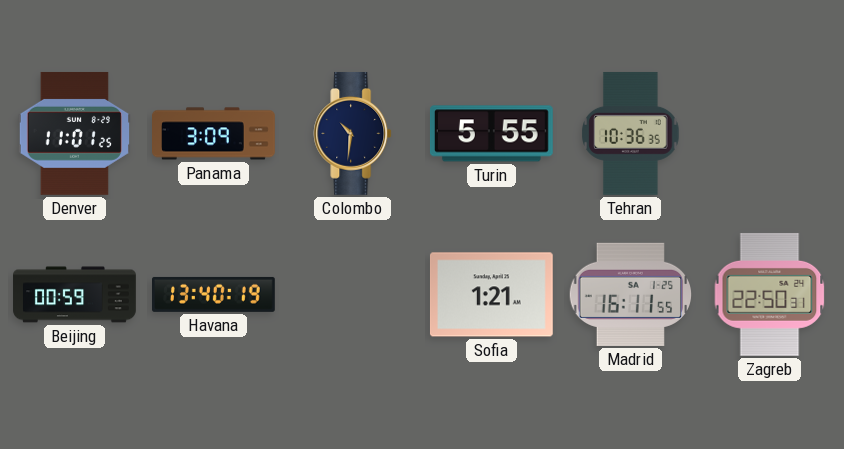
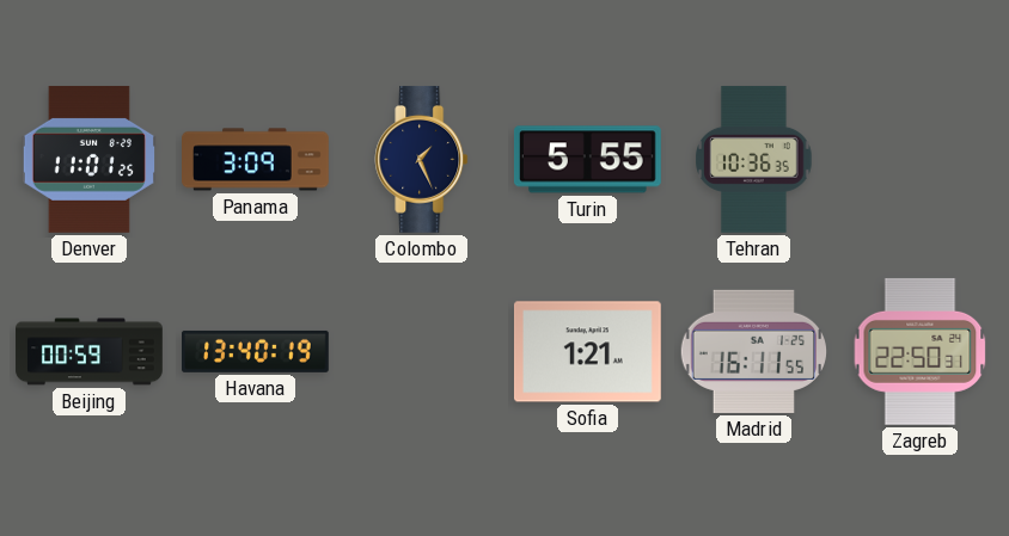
Colombo: 10:31 -> 1:26
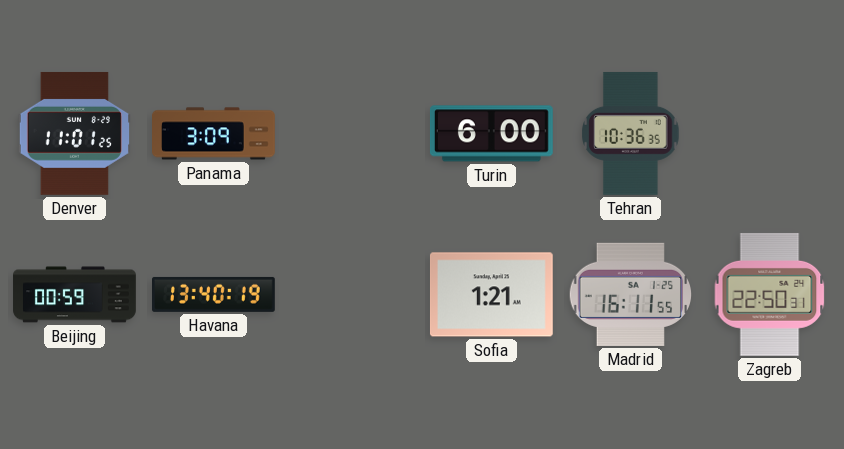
Colombo: 1:26 -> none
Turin: 5:55 -> 6:00
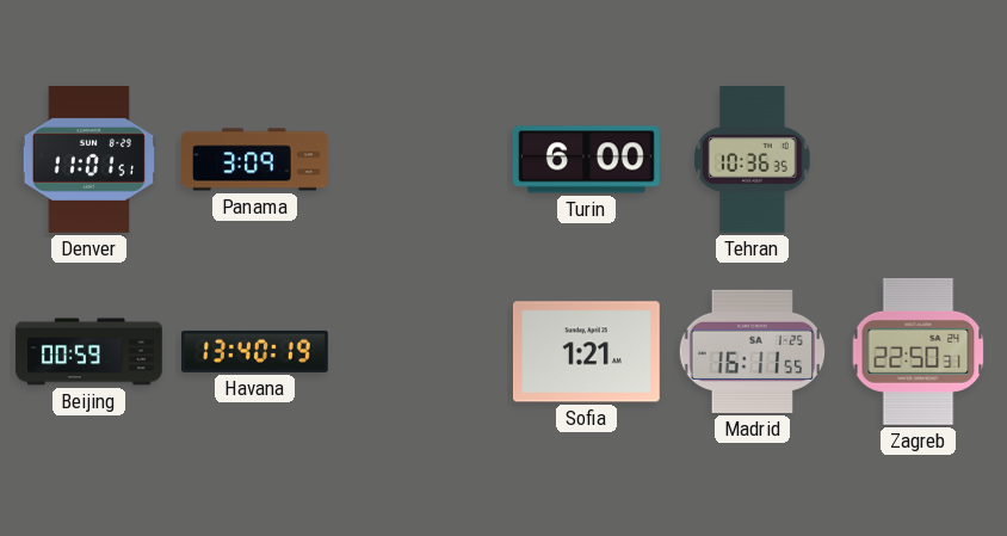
Denver: 11:01:25 -> 11:01:51
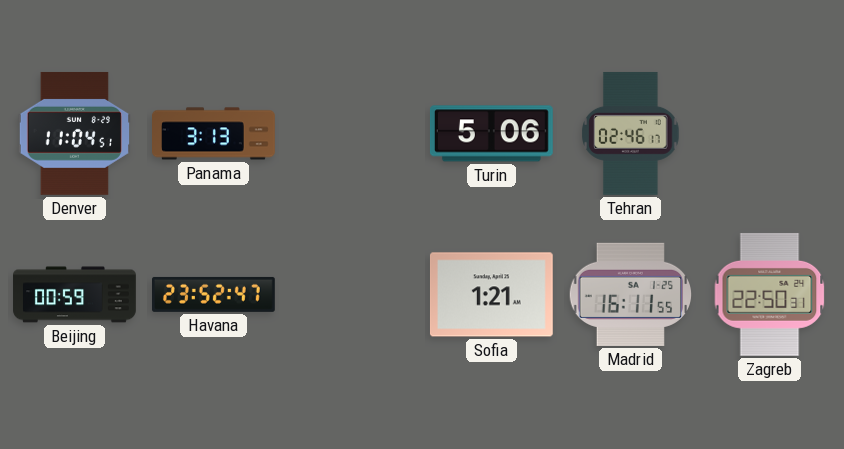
Denver: 11:01 -> 11:04
Panama: 3:09 -> 3:13
Turin: 6:00 -> 5:06
Tehran: 10:36 -> 02:46
Havana: 13:40 -> 23:52
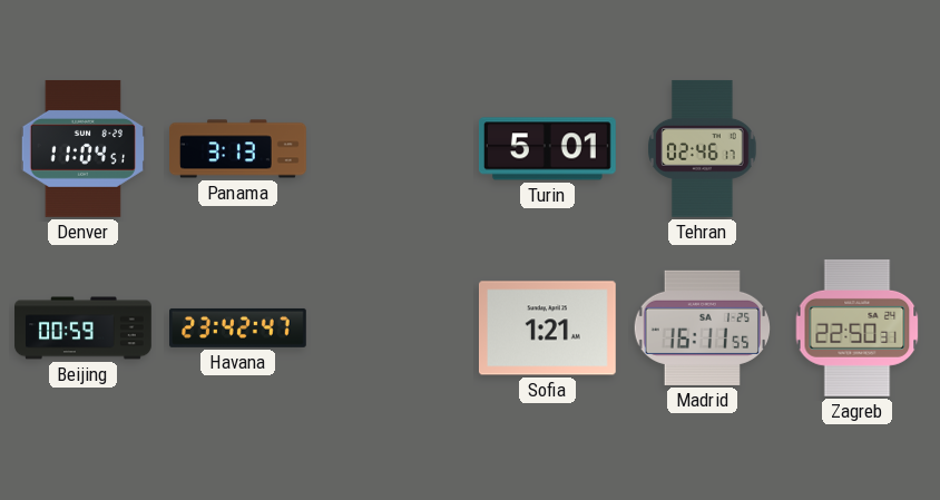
Turin: 5:06 -> 5:01
Havana: 23:52 -> 23:42
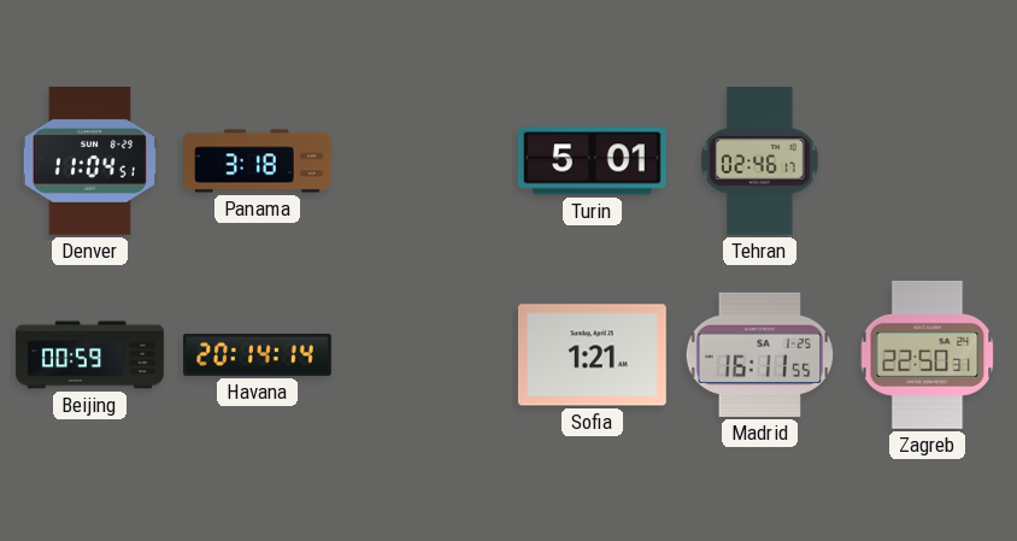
Panama: 3:13 -> 3:18
Havana: 23:42 -> 20:14
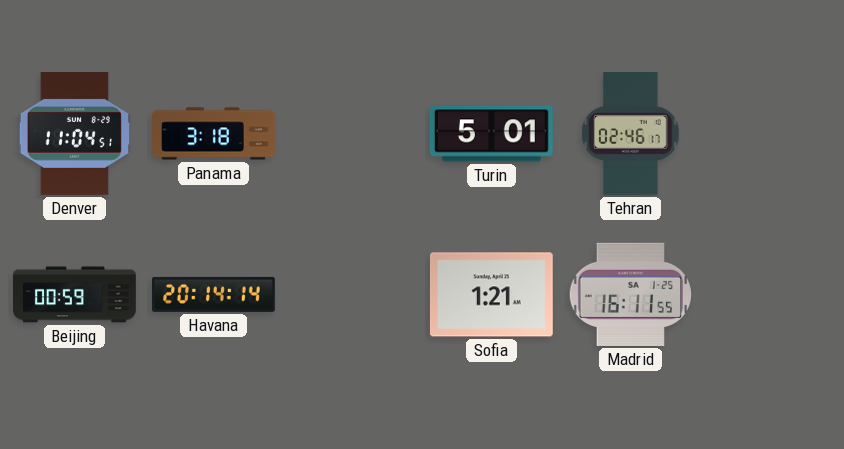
Zagreb: 22:50 -> none
